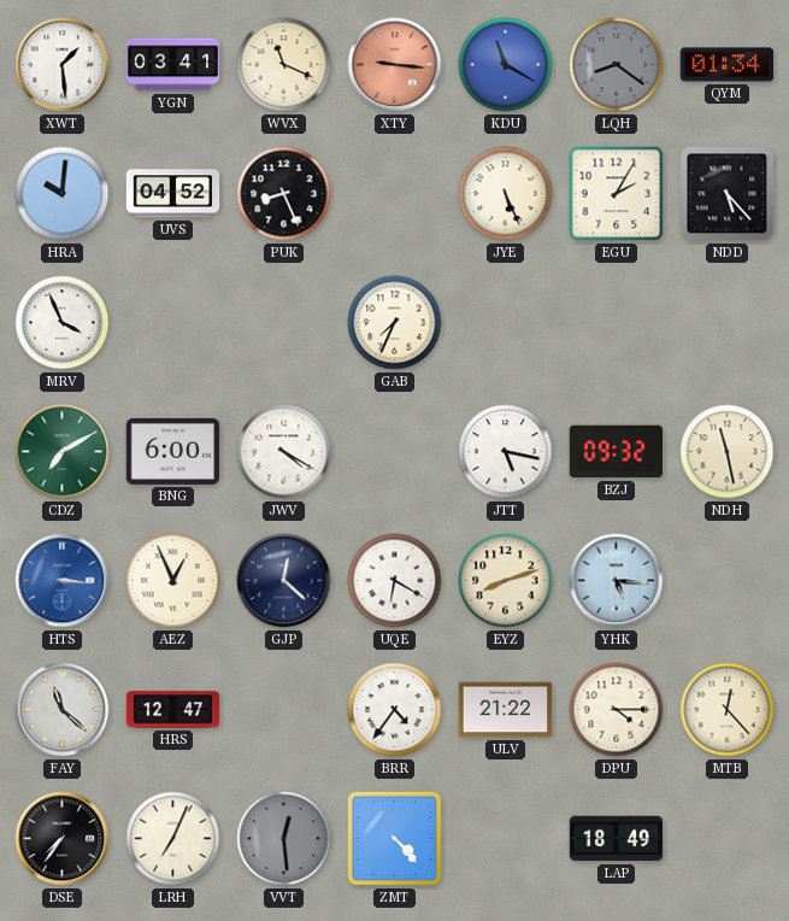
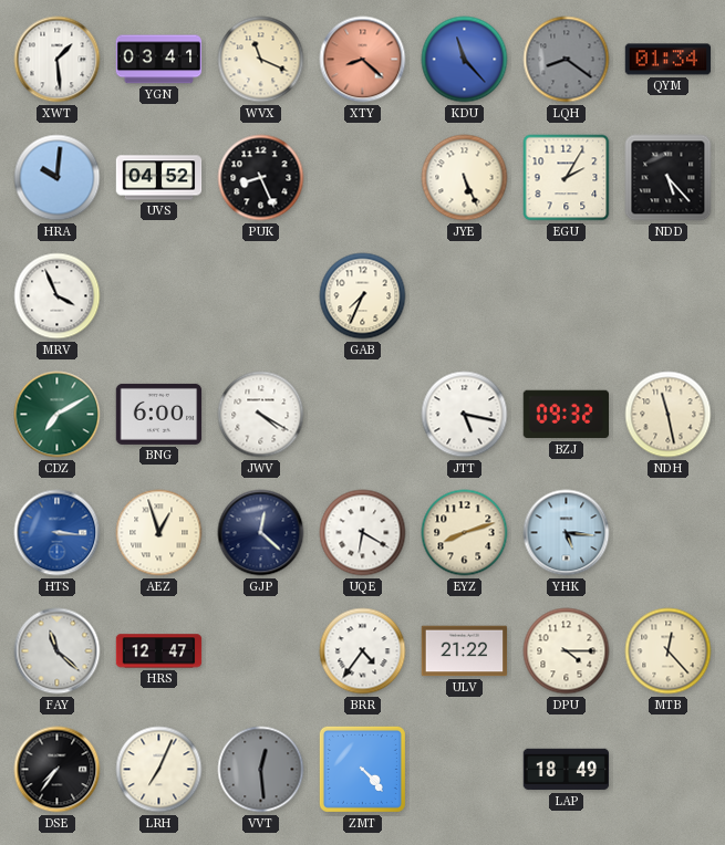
XTY: 9:16 -> 8:22
KDU: 11:20 -> 11:23
AEZ: 12:56 -> 12:57
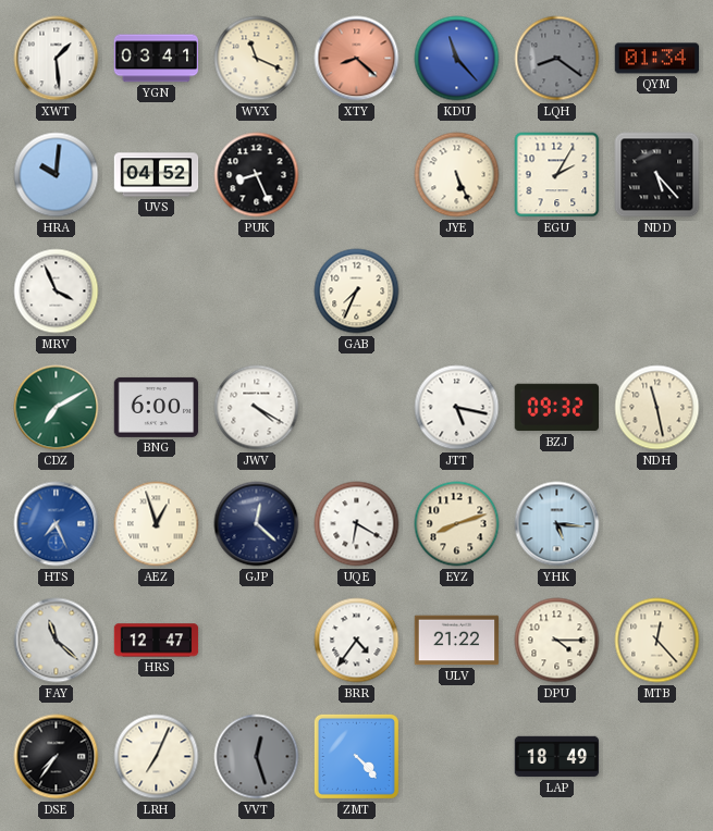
HTS: 3:16 -> 7:26
VVT: 12:29 -> 12:27
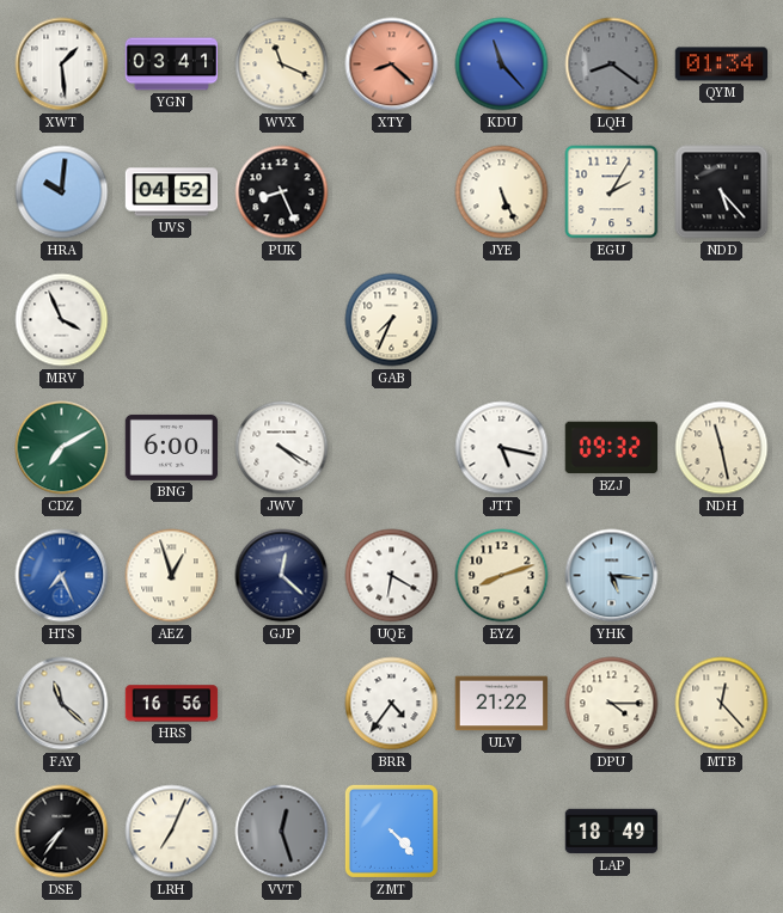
HRS: 12:47 -> 16:56
